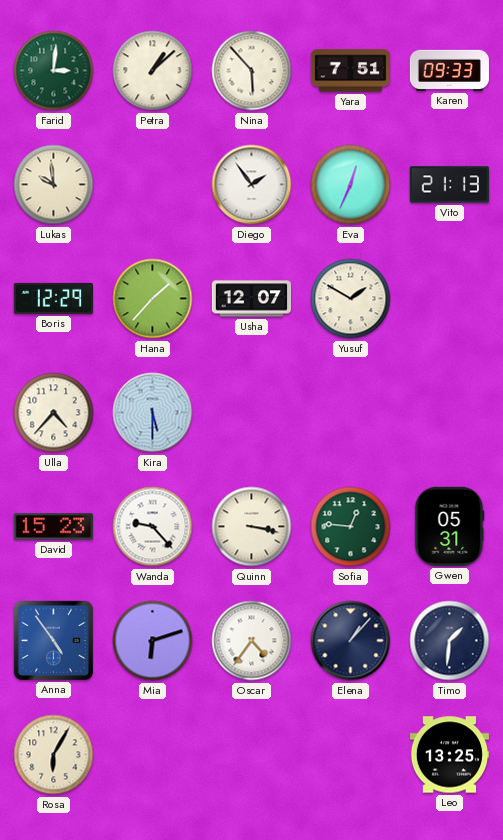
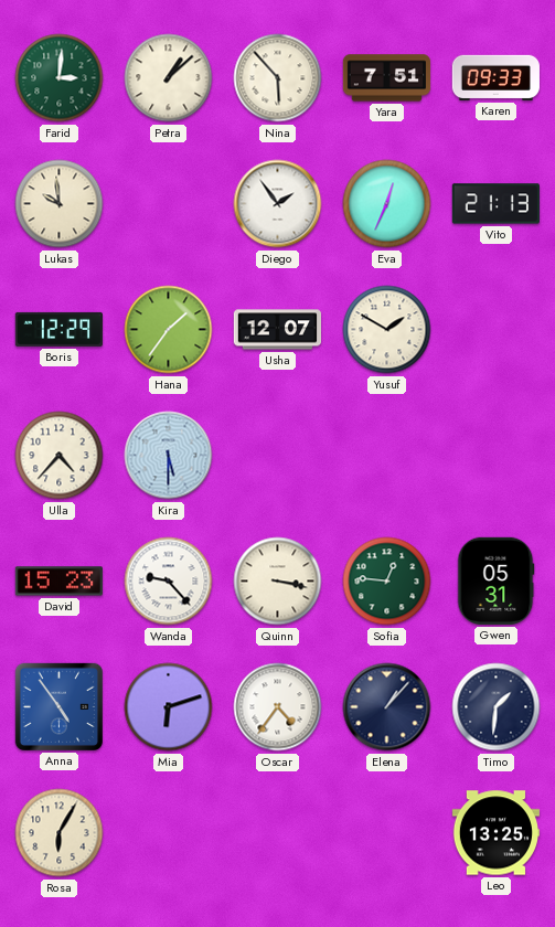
Hana: 1:37 -> 1:36
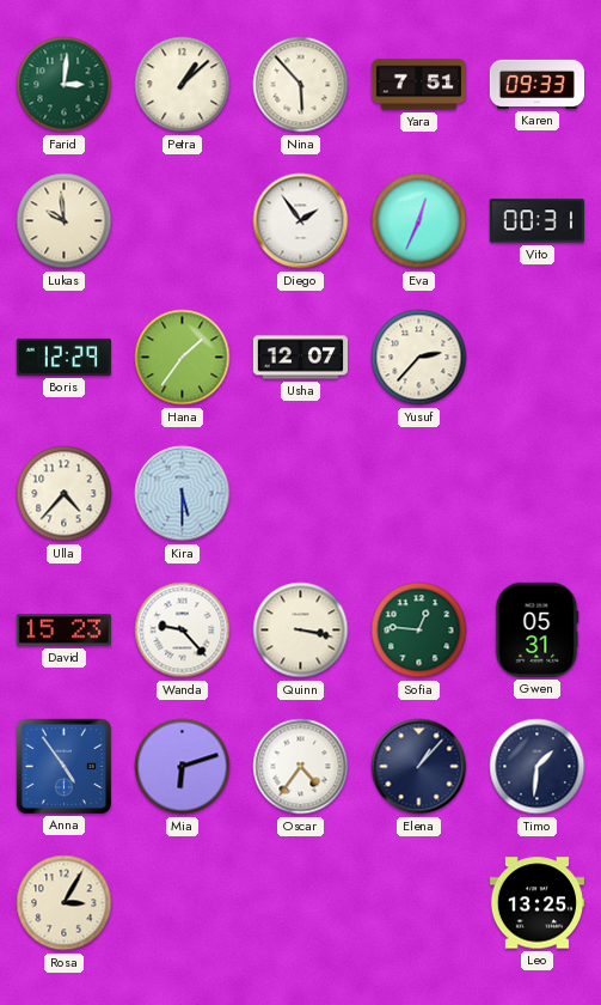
Vito: 21:13 -> 00:31
Yusuf: 1:50 -> 2:37
Rosa: 6:05 -> 3:05
